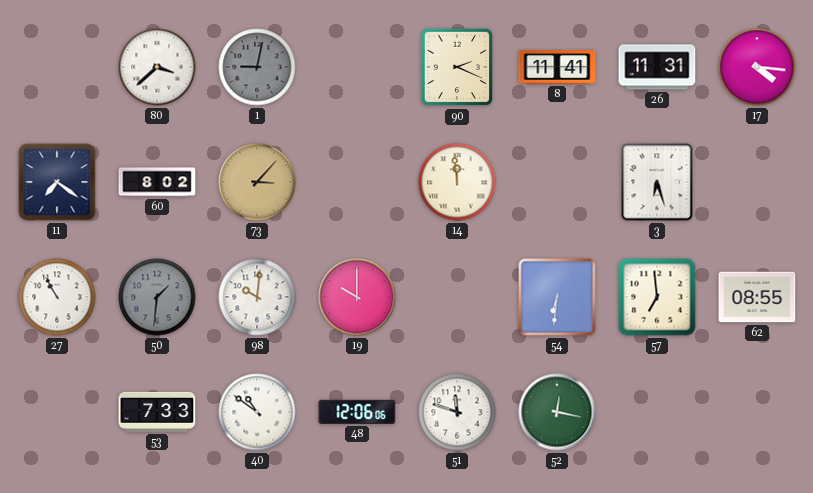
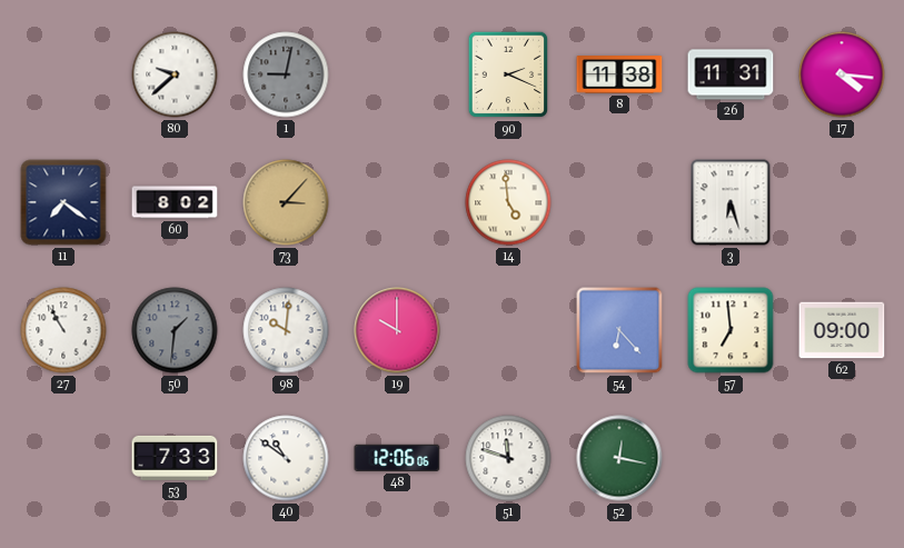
80: 3:38 -> 9:38
8: 11:41 -> 11:38
14: 11:59 -> 4:59
54: 6:31 -> 6:23
62: 08:55 -> 09:00
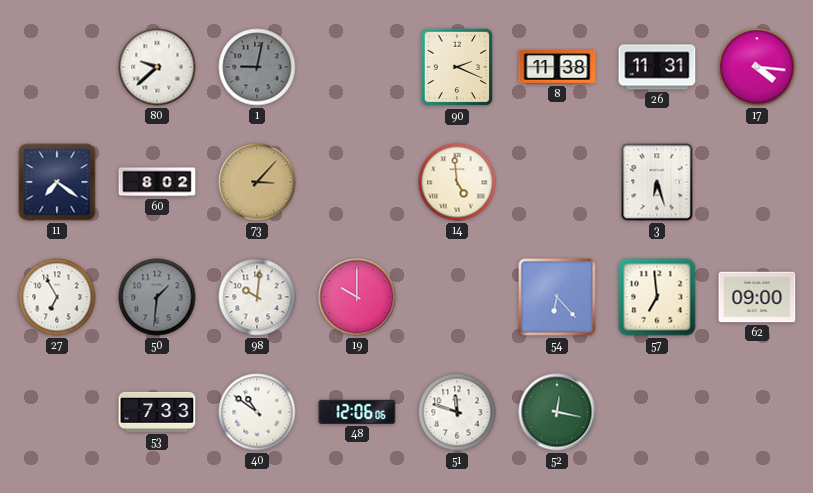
27: 10:55 -> 6:55
